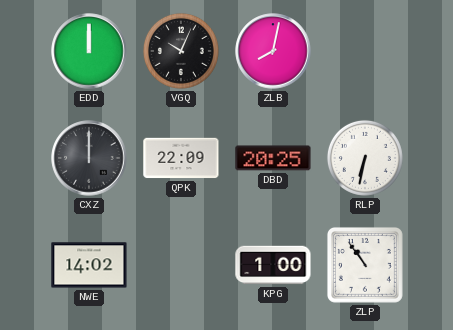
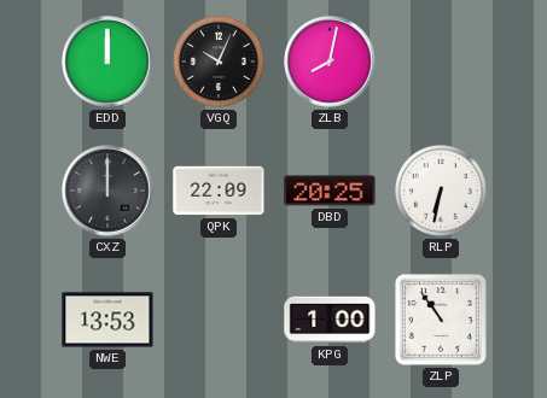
NWE: 14:02 -> 13:53
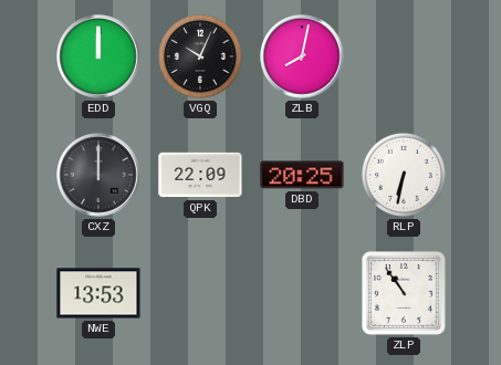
KPG: 1:00 -> none
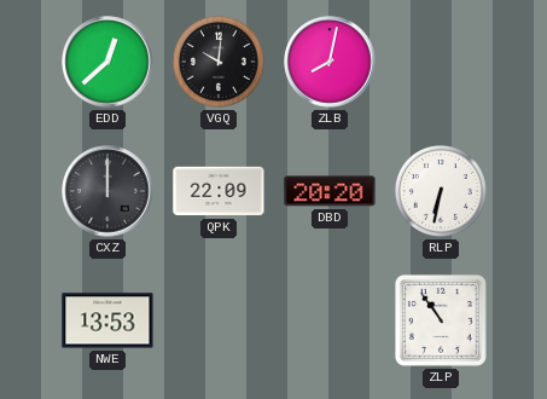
EDD: 12:00 -> 12:38
VGQ: 10:04 -> 10:01
DBD: 20:25 -> 20:20
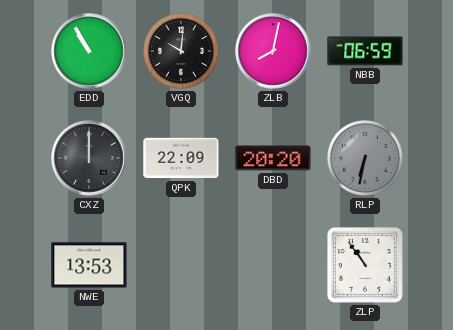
EDD: 12:38 -> 10:55
NBB: none -> 06:59
RLP dial: white -> grey
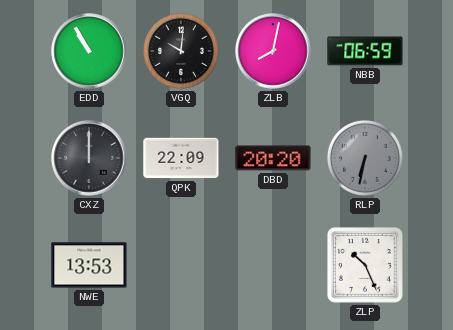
ZLP: 10:54 -> 10:26
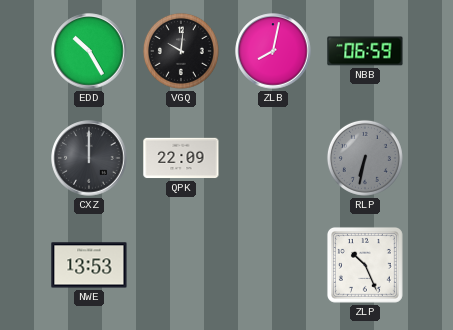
EDD: 10:55 -> 10:25
DBD: 20:20 -> none
